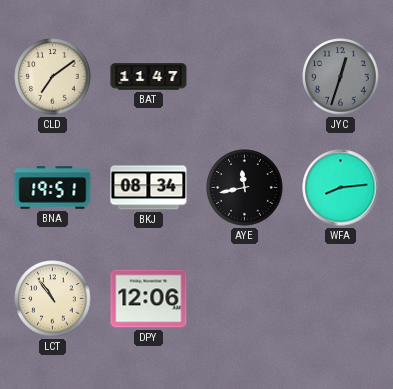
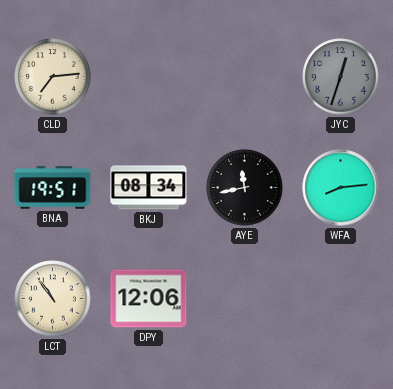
CLD: 7:09 -> 7:14
BAT: 11:47 -> none
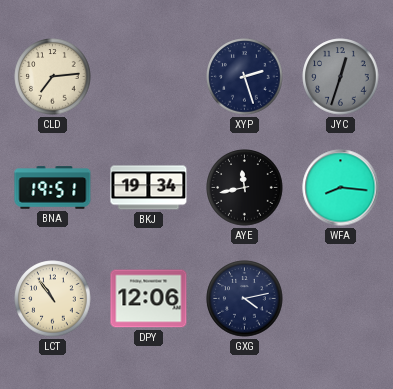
XYP: none -> 2:27
BKJ: 08:34 -> 19:34
WFA: 8:14 -> 8:16
GXG: none -> 4:13
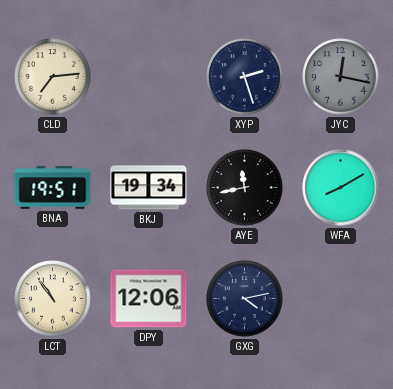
JYC: 12:33 -> 12:17
WFA: 8:16 -> 8:10
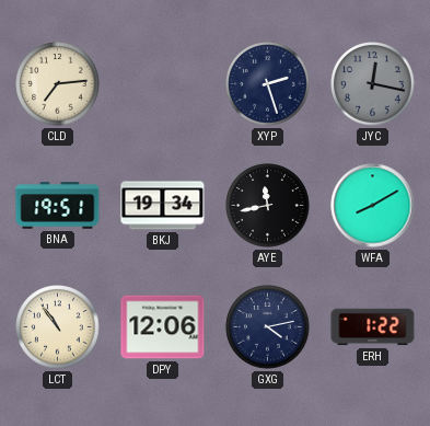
ERH: none -> 1:22
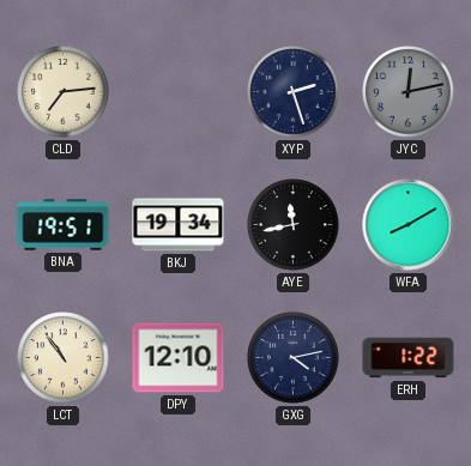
JYC: 12:17 -> 12:13
DPY: 12:06 -> 12:10
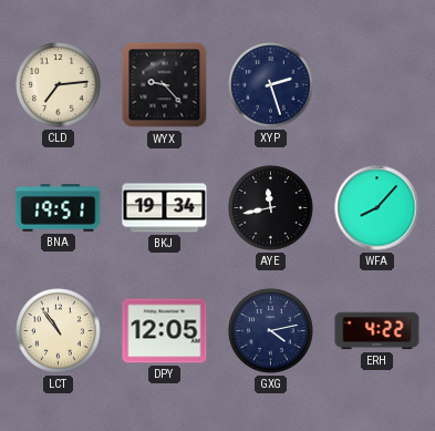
WYX: none -> 9:23
JYC: 12:13 -> none
WFA: 8:10 -> 8:07
DPY: 12:10 -> 12:05
ERH: 1:22 -> 4:22
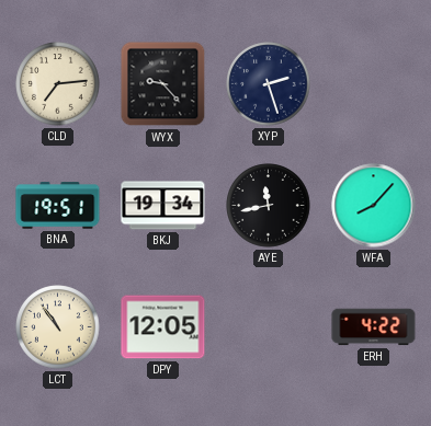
GXG: 4:13 -> none
